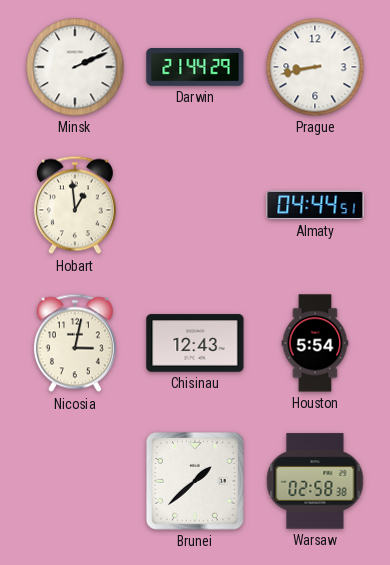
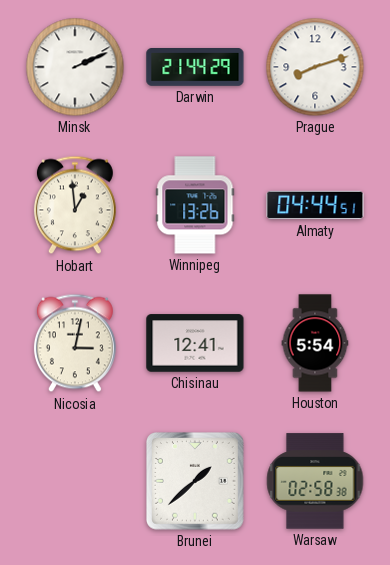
Prague: 8:43 -> 8:12
Winnipeg: none -> 13:26
Chisinau: 12:43 -> 12:41
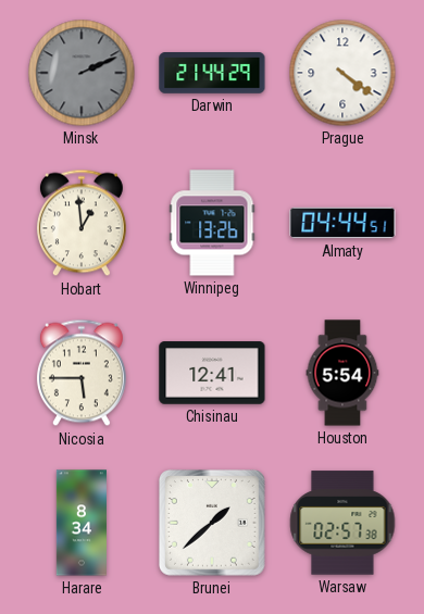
Minsk dial: white -> grey
Prague: 8:12 -> 4:21
Nicosia: 3:02 -> 5:45
Harare: none -> 8:34
Warsaw: 02:58 -> 02:57
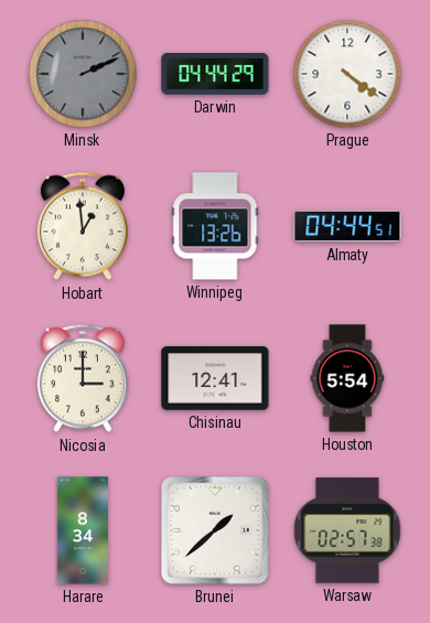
Darwin: 21:44 -> 04:44
Nicosia: 5:45 -> 3:00
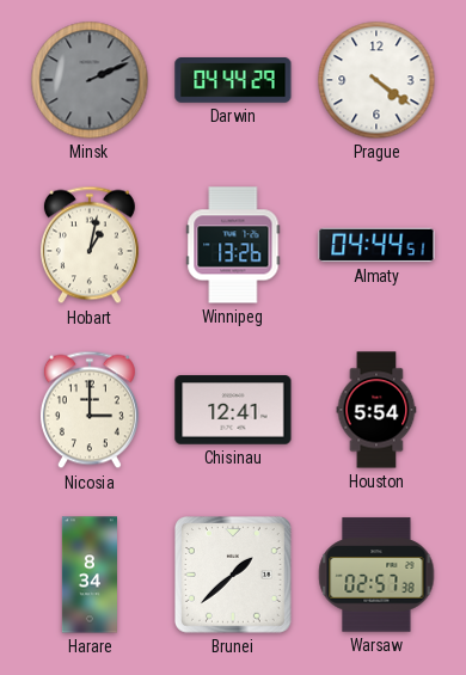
Hobart: 12:59 -> 1:02
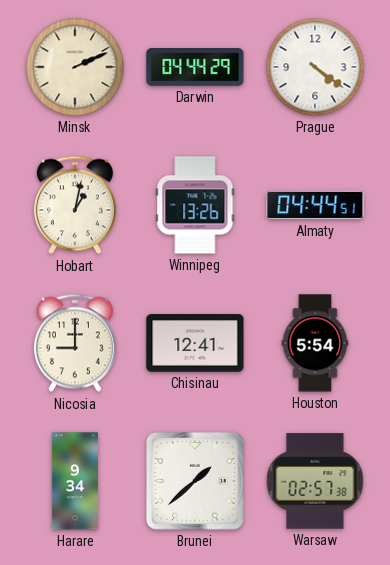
Minsk dial: grey -> cream
Nicosia: 3:00 -> 9:00
Harare: 8:34 -> 9:34
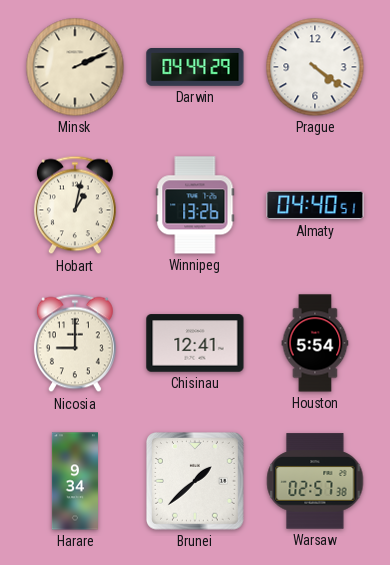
Almaty: 04:44 -> 04:40
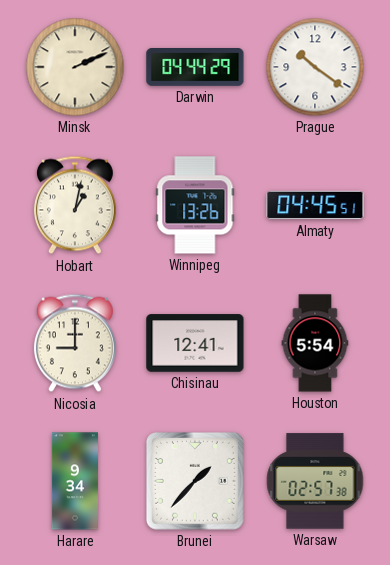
Prague: 4:21 -> 10:21
Almaty: 04:40 -> 04:45
Brunei: 1:38 -> 1:37
